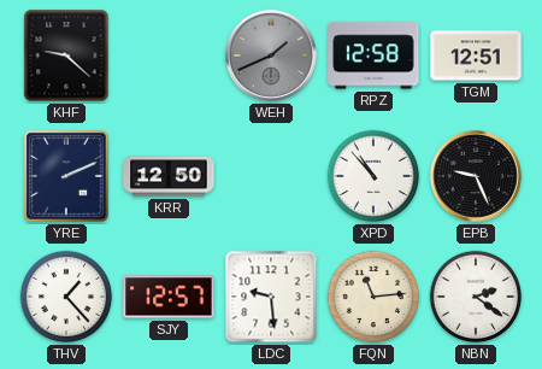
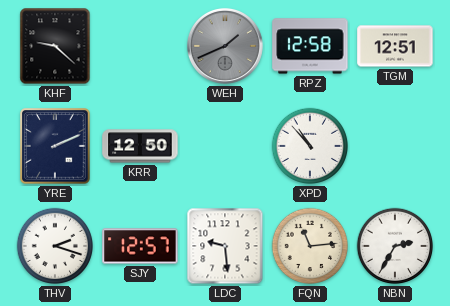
EPB: 9:26 -> none
THV: 1:23 -> 2:18
NBN: 2:21 -> 2:35
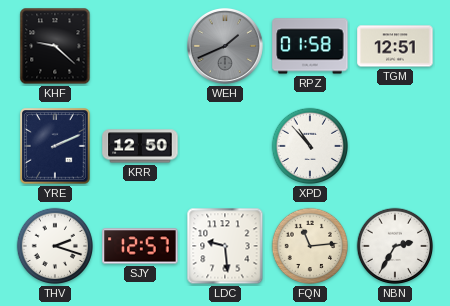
RPZ: 12:58 -> 01:58
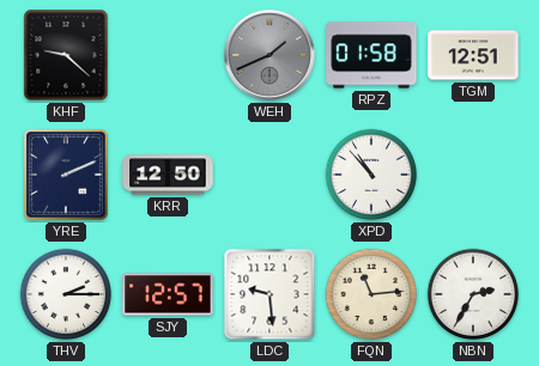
THV: 2:18 -> 2:15
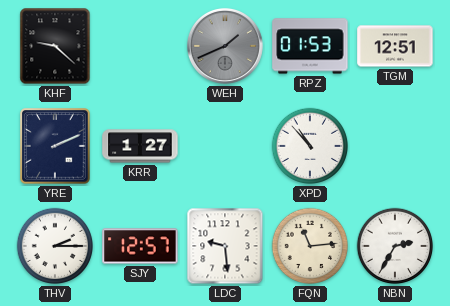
RPZ: 01:58 -> 01:53
KRR: 12:50 -> 1:27
